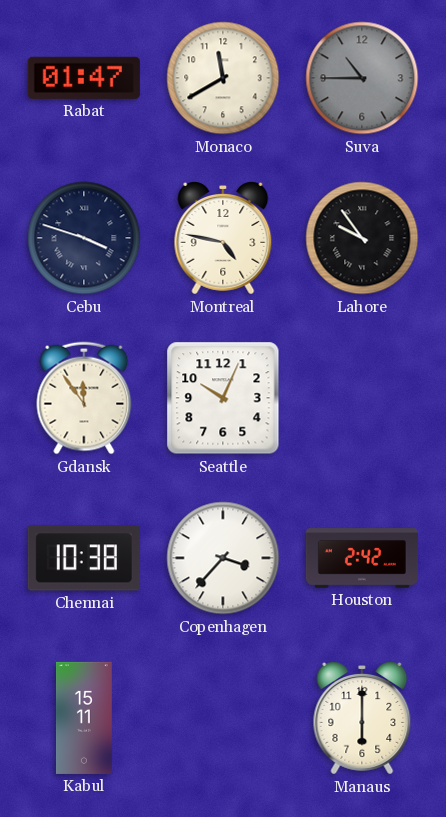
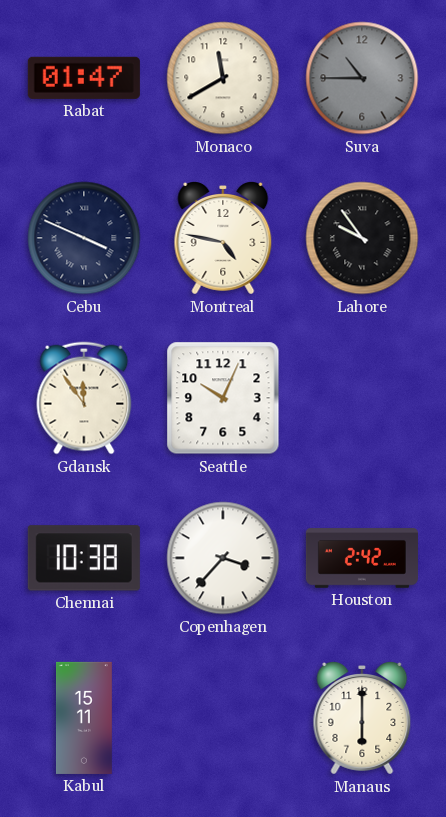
Cebu: 3:48 -> 3:49
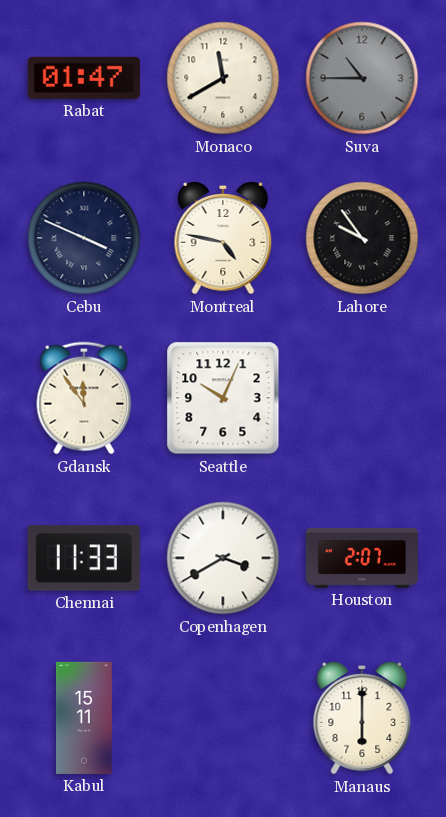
Chennai: 10:38 -> 11:33
Copenhagen: 3:37 -> 3:40
Houston: 2:42 -> 2:07
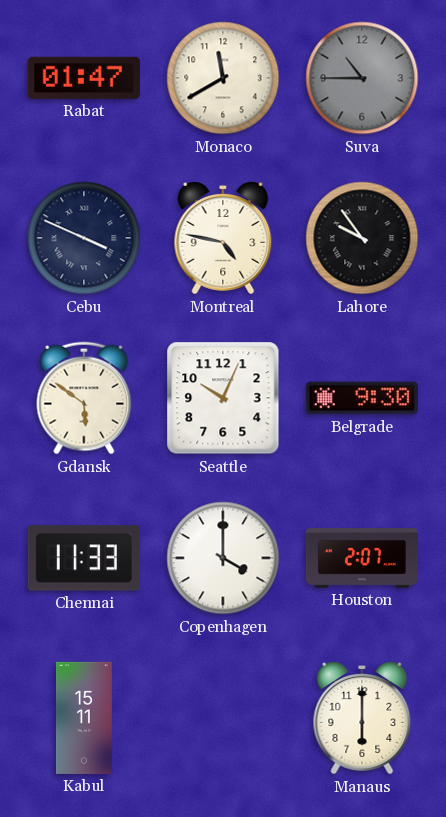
Gdansk: 11:54 -> 5:51
Belgrade: none -> 9:30
Copenhagen: 3:40 -> 4:00
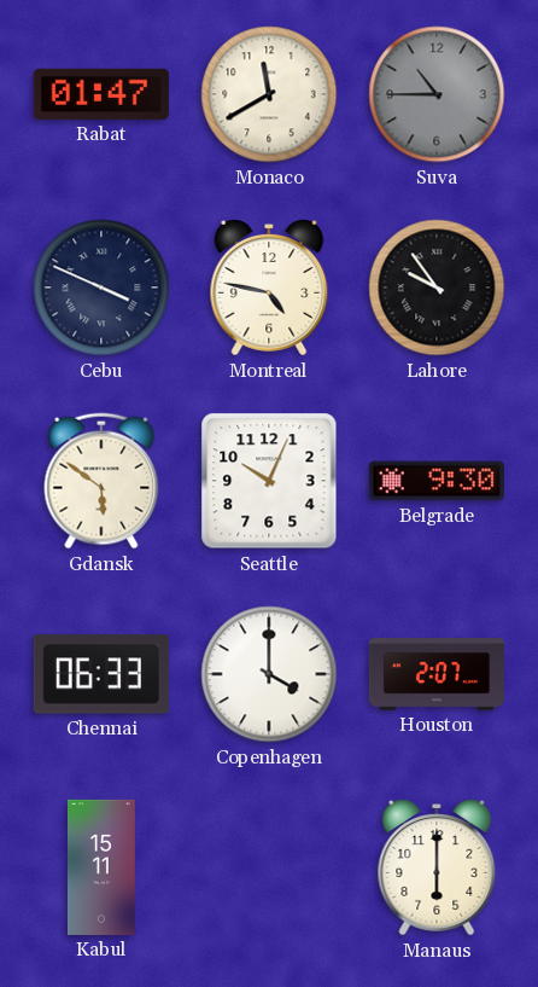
Chennai: 11:33 -> 06:33
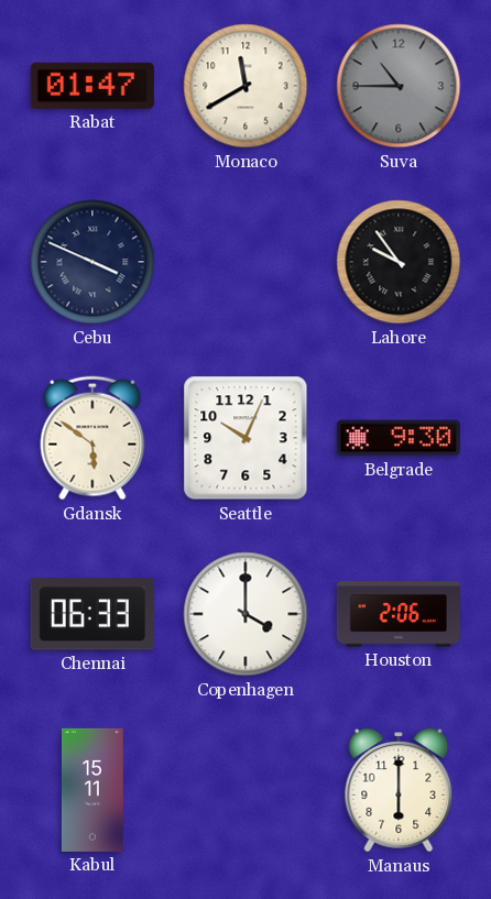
Montreal: 4:47 -> none
Houston: 2:07 -> 2:06
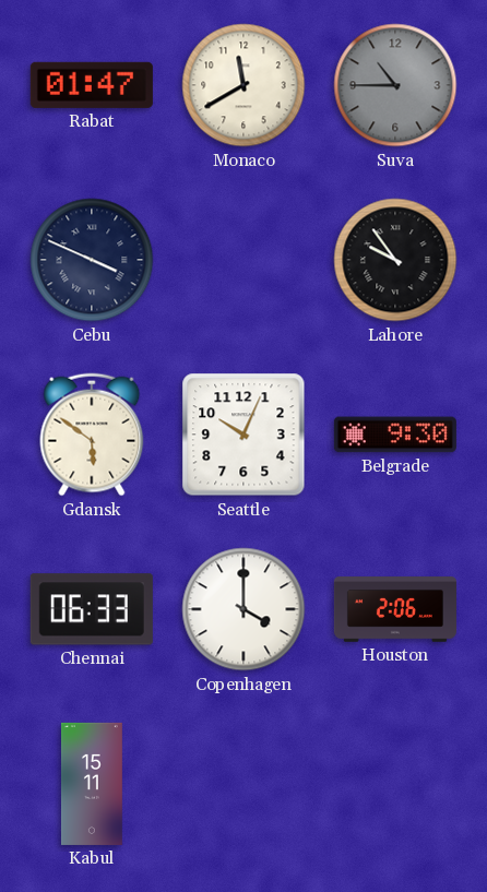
Manaus: 6:00 -> none
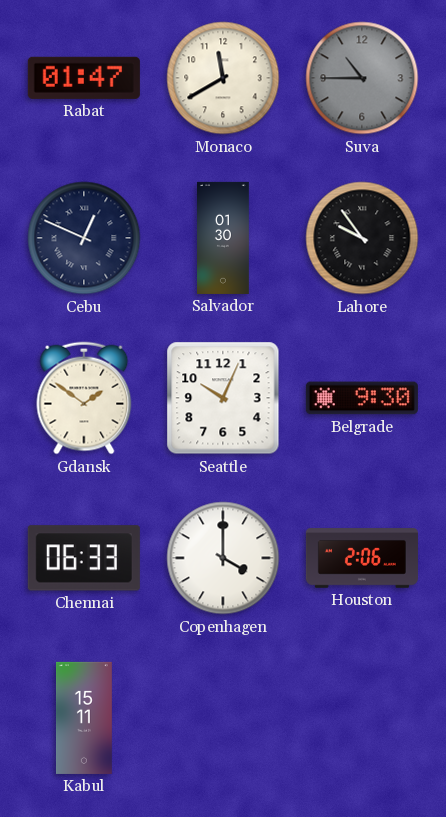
Cebu: 3:49 -> 12:49
Salvador: none -> 01:30
Gdansk: 5:51 -> 1:51
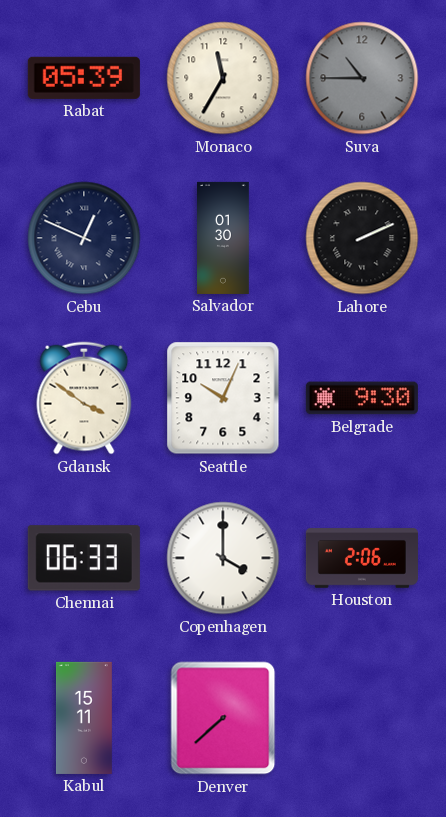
Rabat: 01:47 -> 05:39
Monaco: 11:40 -> 11:35
Lahore: 9:54 -> 2:11
Gdansk: 1:51 -> 3:51
Denver: none -> 7:38
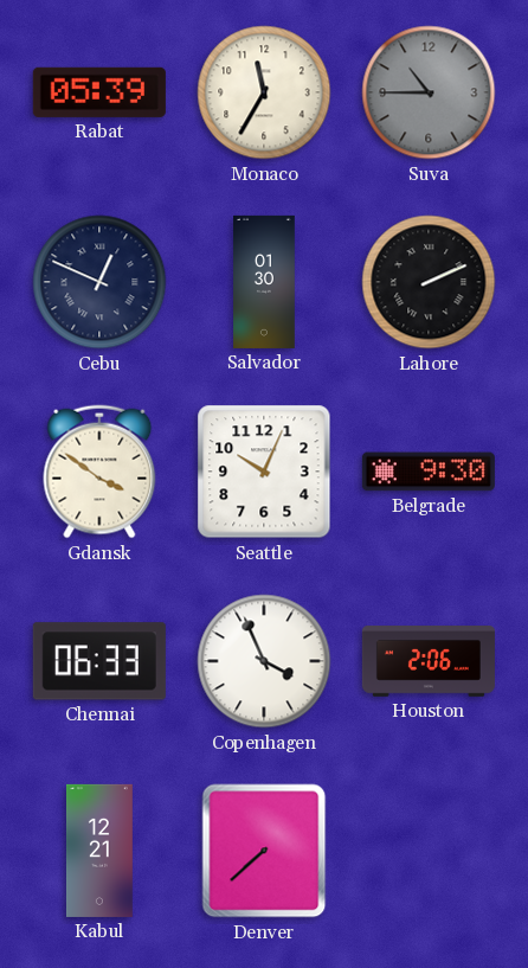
Copenhagen: 4:00 -> 3:56
Kabul: 15:11 -> 12:21
